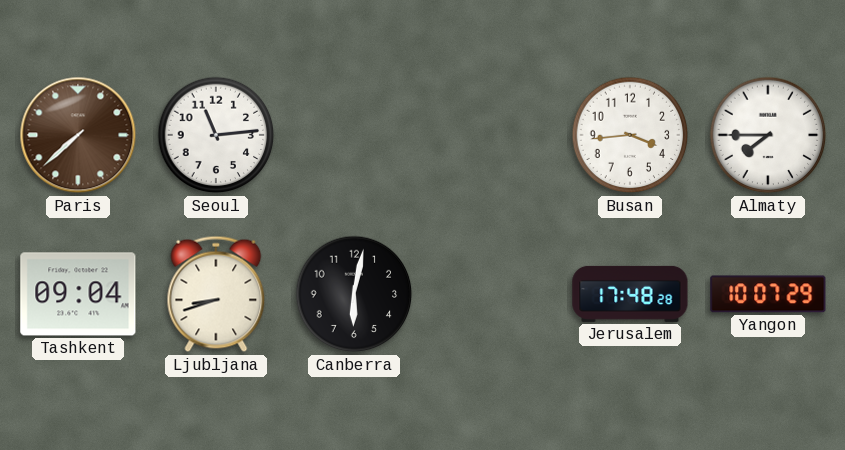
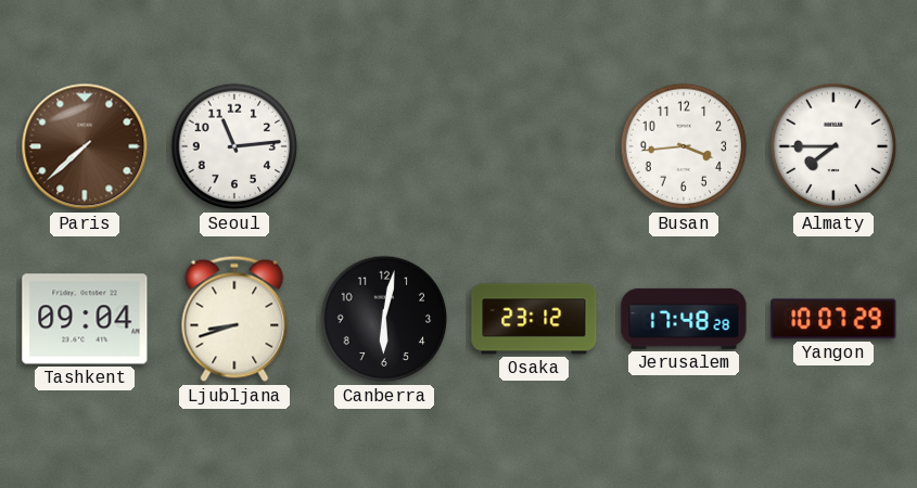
Osaka: none -> 23:12
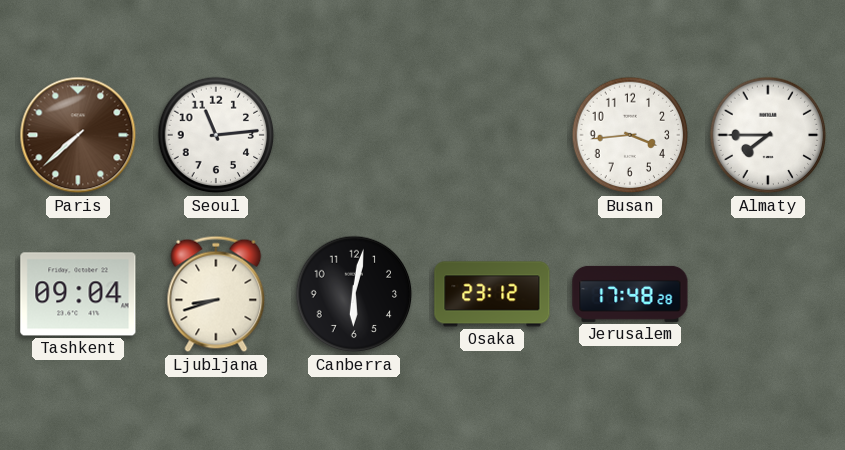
Yangon: 10:07 -> none
